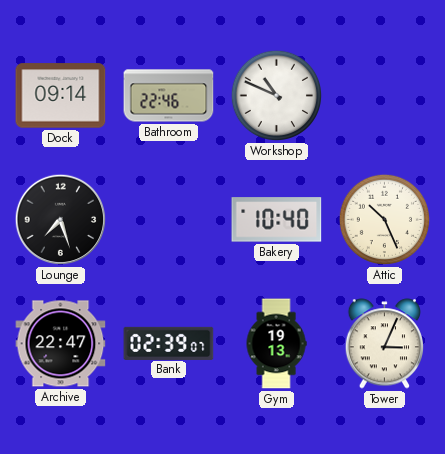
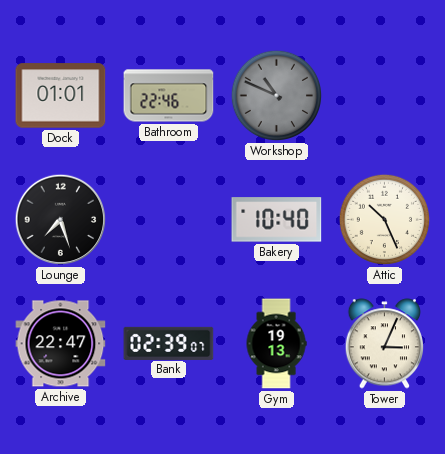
Dock: 09:14 -> 01:01
Workshop dial: white -> grey
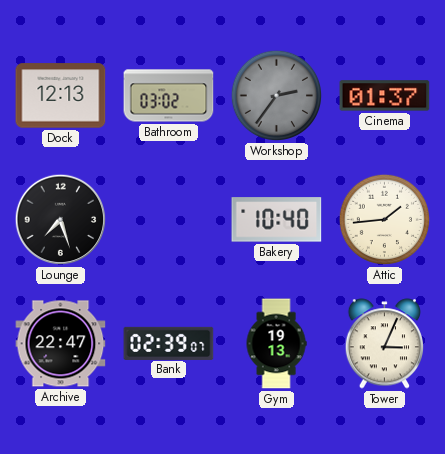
Dock: 01:01 -> 12:13
Bathroom: 22:46 -> 03:02
Workshop: 10:49 -> 2:36
Cinema: none -> 01:37
Attic: 10:26 -> 1:44
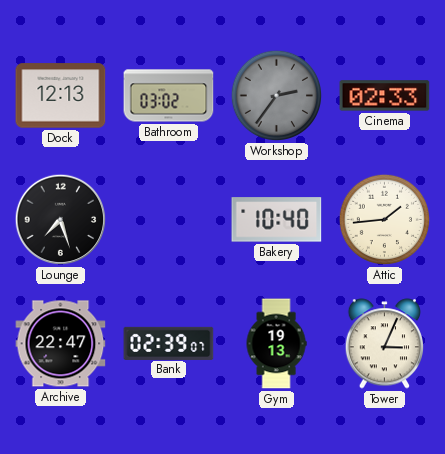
Cinema: 01:37 -> 02:33
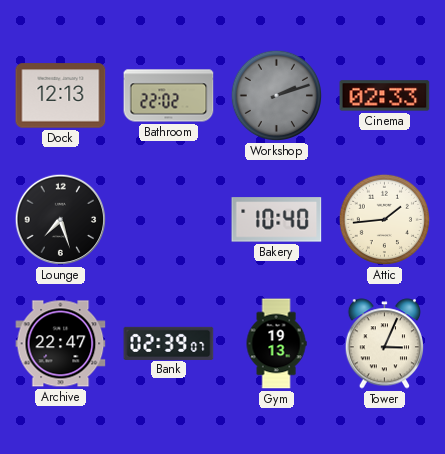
Bathroom: 03:02 -> 22:02
Workshop: 2:36 -> 2:12
